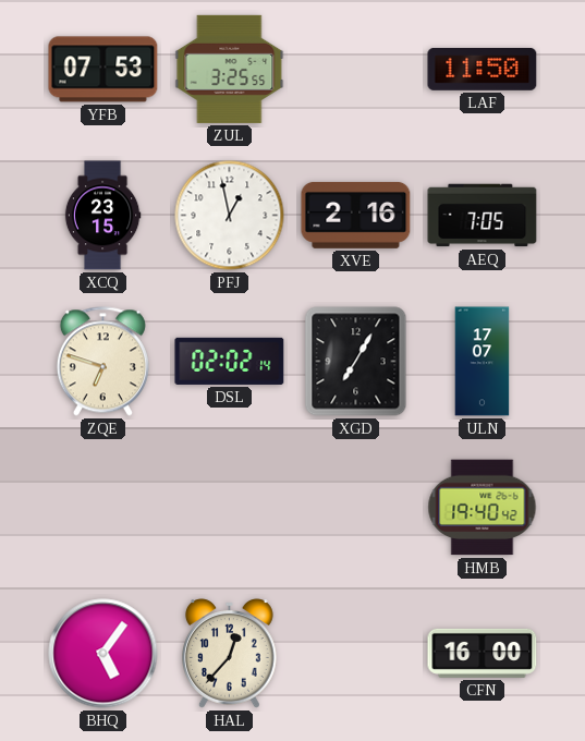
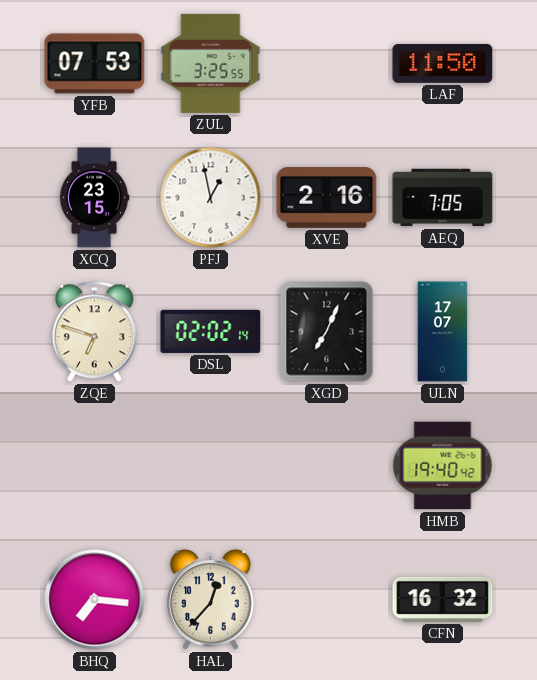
XGD: 7:05 -> 7:04
BHQ: 5:06 -> 7:16
CFN: 16:00 -> 16:32
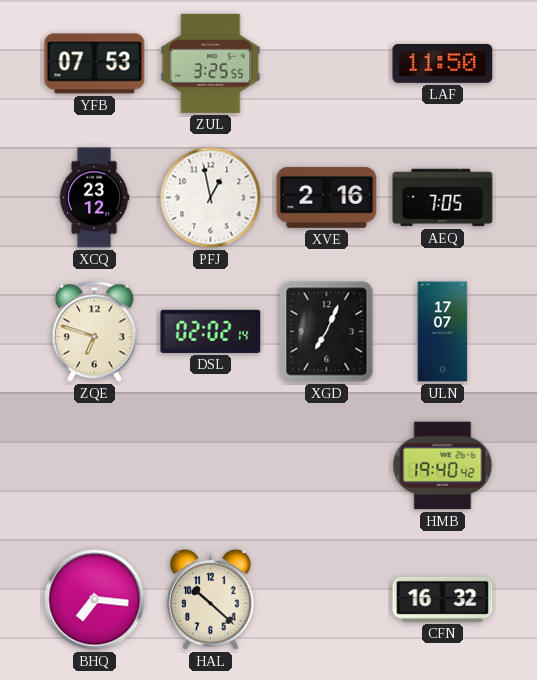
XCQ: 23:15 -> 23:12
HAL: 12:37 -> 10:22
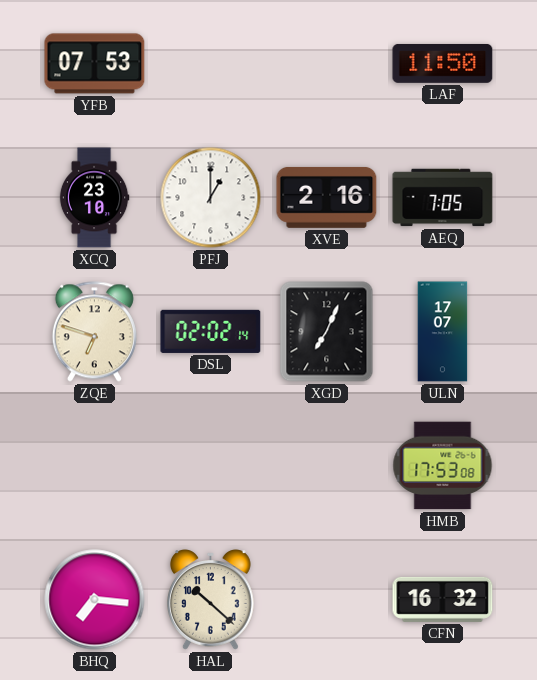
ZUL: 3:25 -> none
XCQ: 23:12 -> 23:10
PFJ: 12:58 -> 1:00
HMB: 19:40 -> 17:53
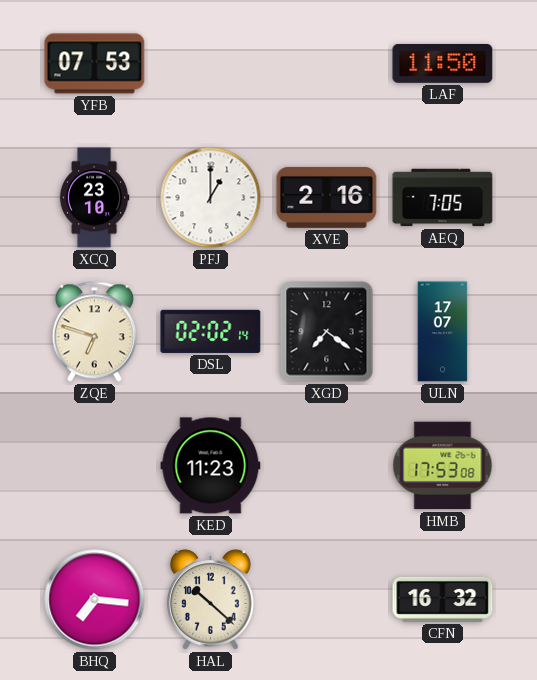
XGD: 7:04 -> 7:21
KED: none -> 11:23
